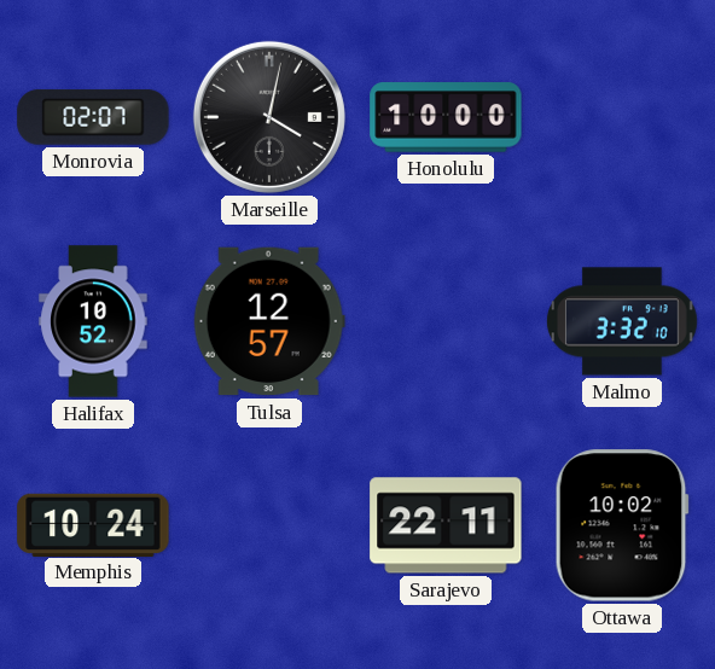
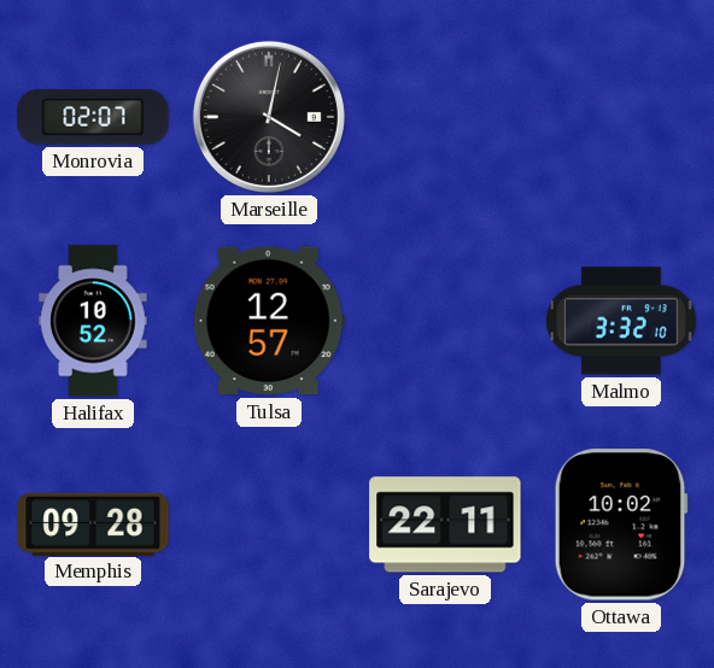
Honolulu: 10:00 -> none
Memphis: 10:24 -> 09:28
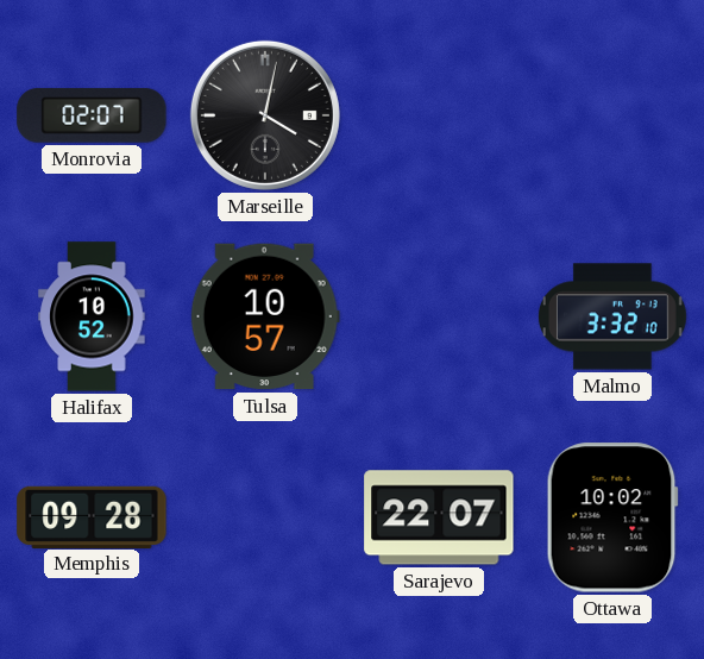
Tulsa: 12:57 -> 10:57
Sarajevo: 22:11 -> 22:07
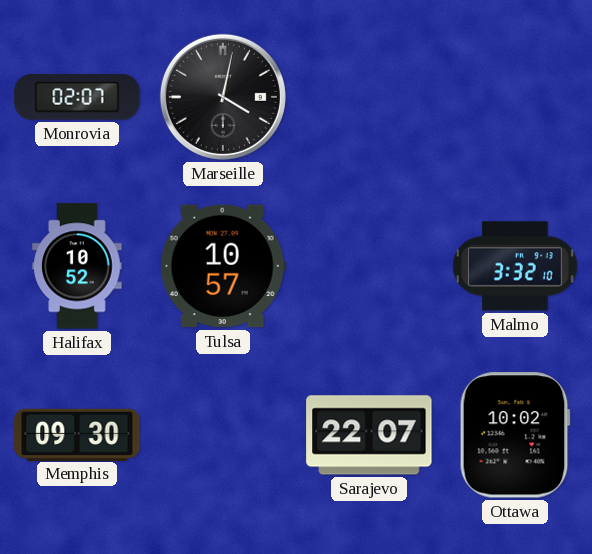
Memphis: 09:28 -> 09:30
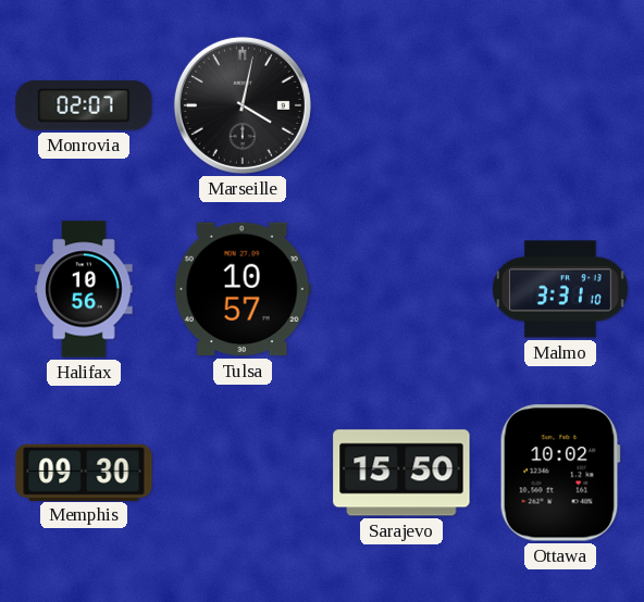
Halifax: 10:52 -> 10:56
Malmo: 3:32 -> 3:31
Sarajevo: 22:07 -> 15:50
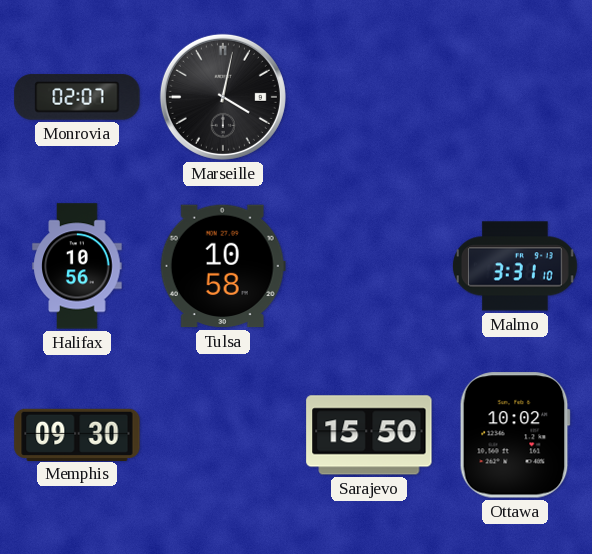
Tulsa: 10:57 -> 10:58
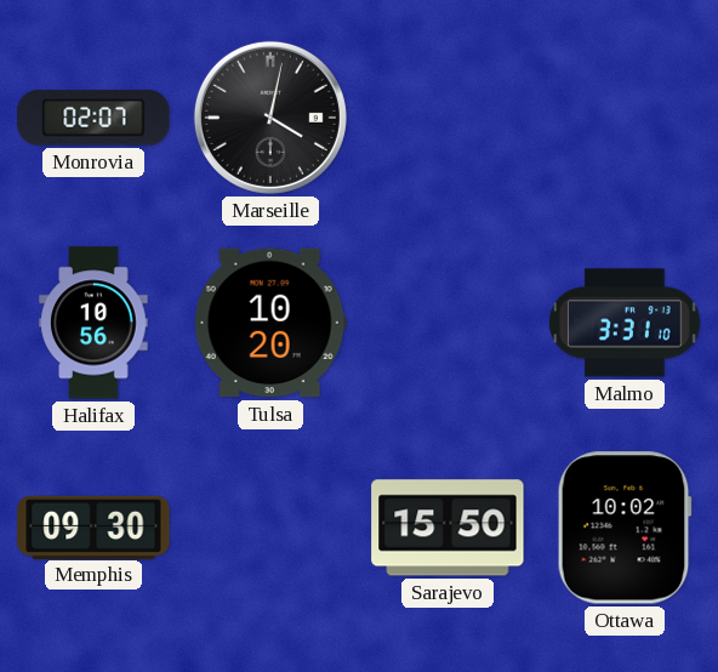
Tulsa: 10:58 -> 10:20
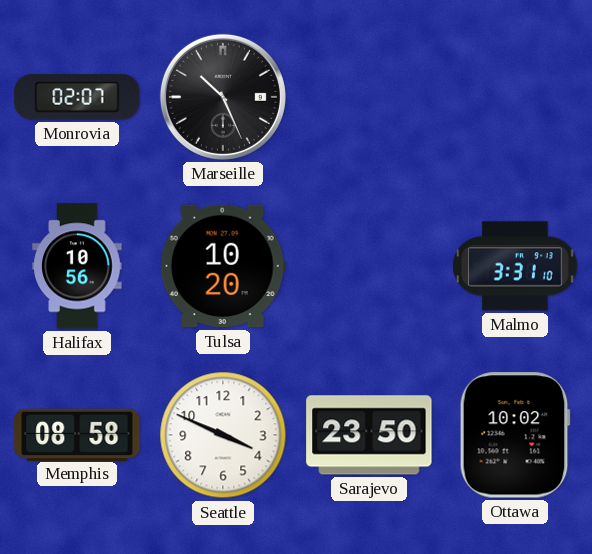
Marseille: 4:02 -> 10:26
Memphis: 09:30 -> 08:58
Seattle: none -> 3:49
Sarajevo: 15:50 -> 23:50
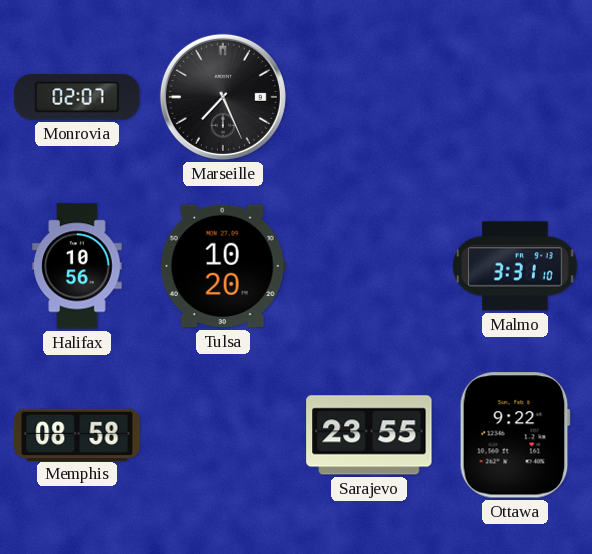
Marseille: 10:26 -> 7:26
Seattle: 3:49 -> none
Sarajevo: 23:50 -> 23:55
Ottawa: 10:02 -> 9:22
